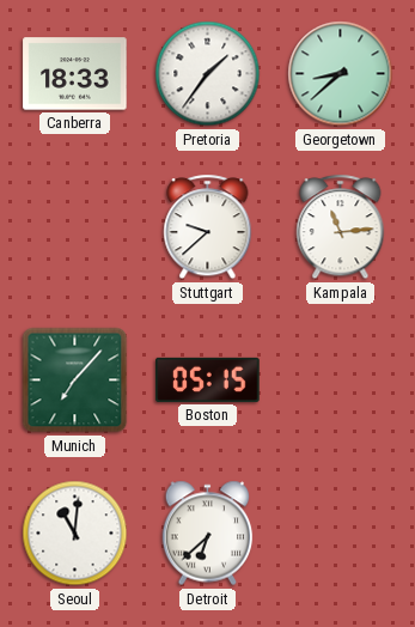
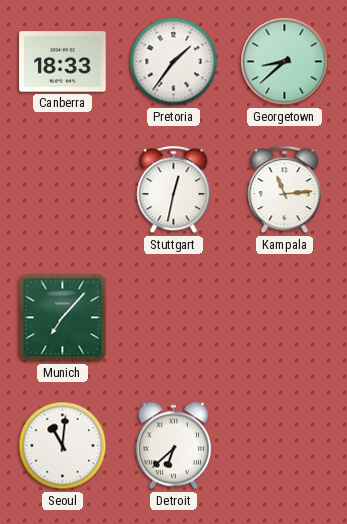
Stuttgart: 9:38 -> 12:32
Boston: 05:15 -> none
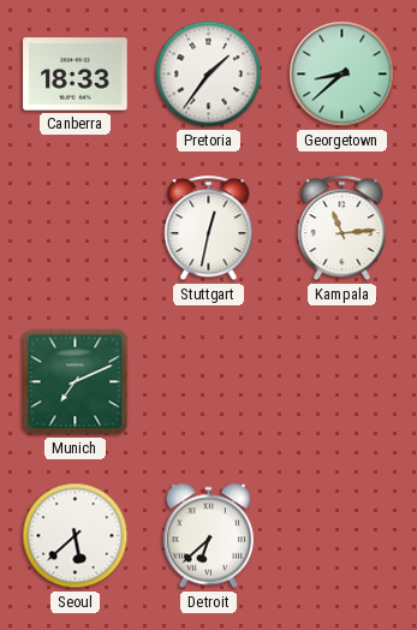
Munich: 7:07 -> 7:11
Seoul: 11:01 -> 5:38
